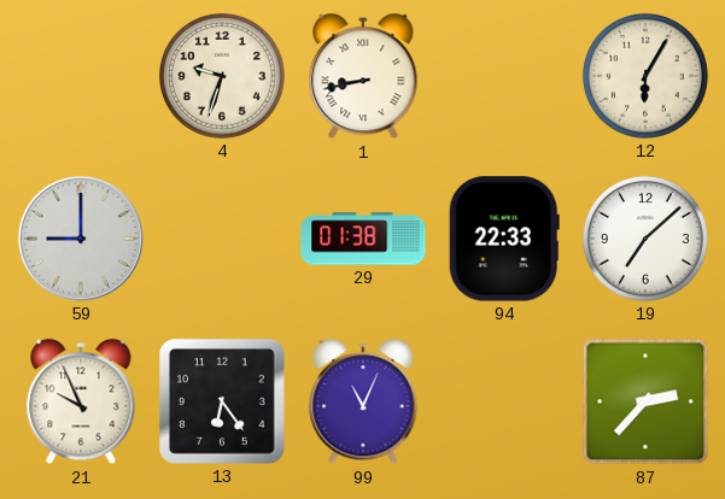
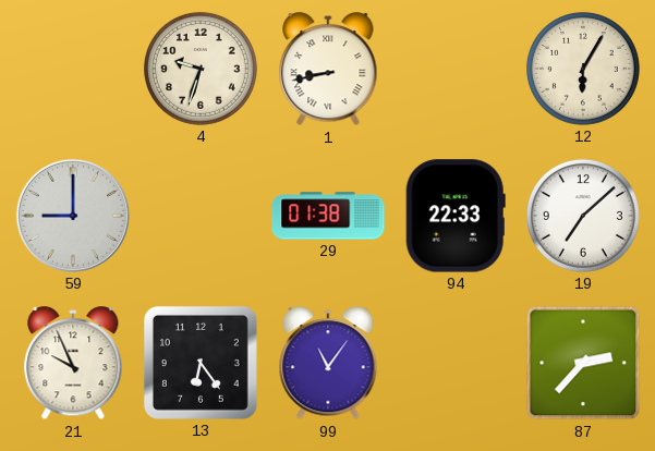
99: 11:04 -> 11:06
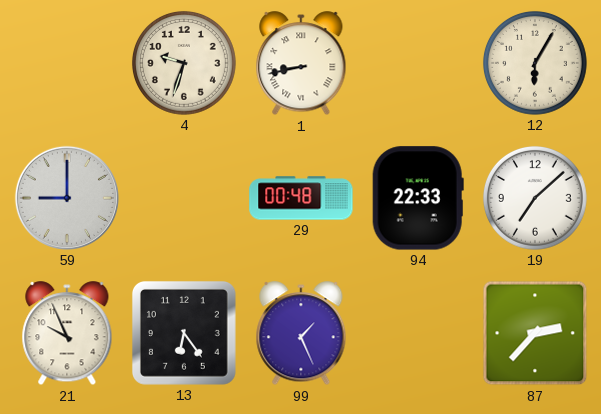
29: 01:38 -> 00:48
99: 11:06 -> 1:26
